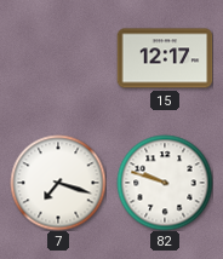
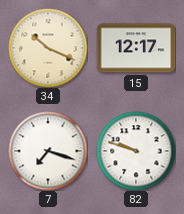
34: none -> 10:19
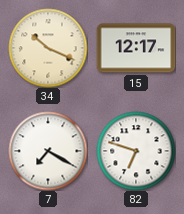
7: 7:18 -> 7:20
82: 9:48 -> 6:48
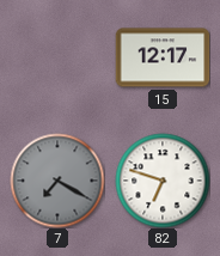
34: 10:19 -> none
7 dial: white -> grey
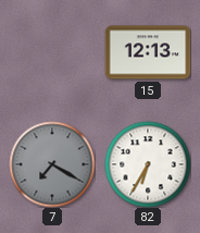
15: 12:17 -> 12:13
82: 6:48 -> 6:35
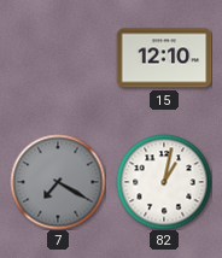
15: 12:13 -> 12:10
82: 6:35 -> 1:02
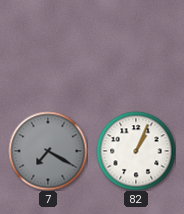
15: 12:10 -> none
82: 1:02 -> 1:04
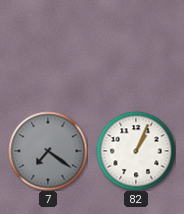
7: 7:20 -> 7:21
